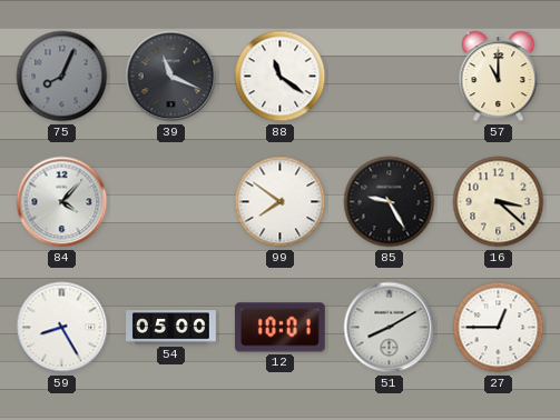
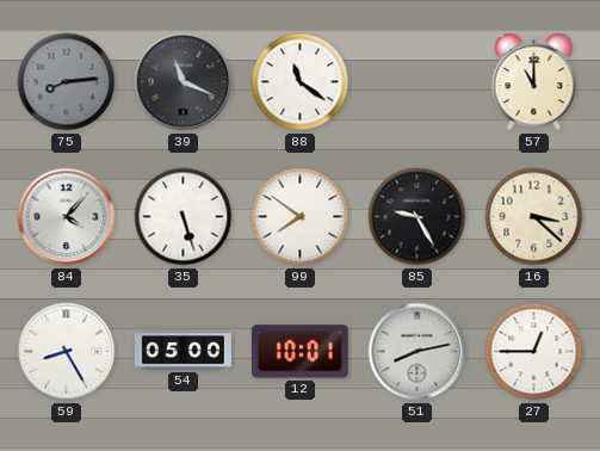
75: 8:04 -> 8:14
35: none -> 5:27
51: 8:10 -> 8:13
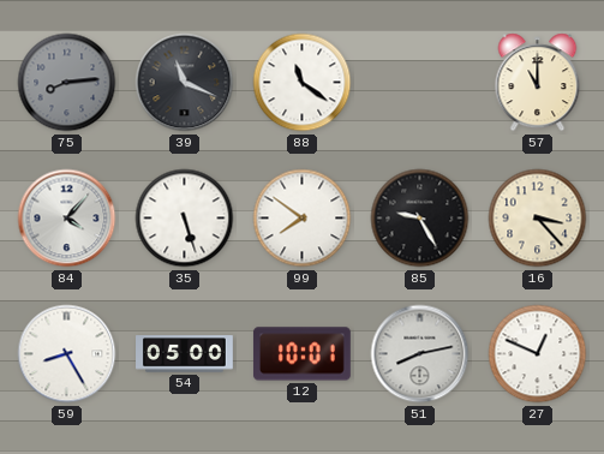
16: 3:22 -> 3:23
27: 12:45 -> 12:49
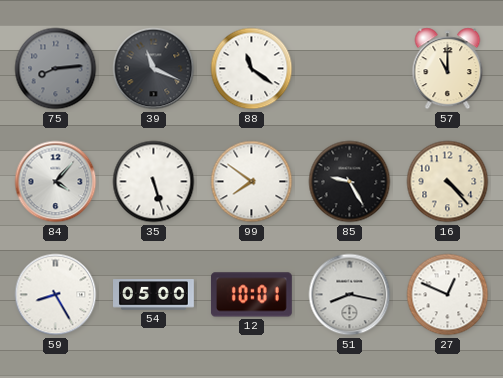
16: 3:23 -> 4:23
51: 8:13 -> 8:17
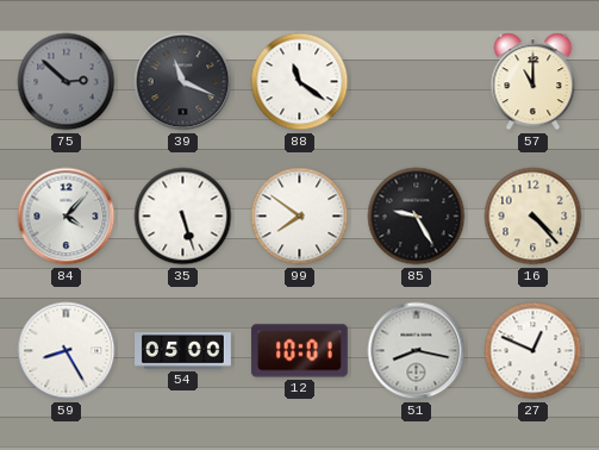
75: 8:14 -> 2:52
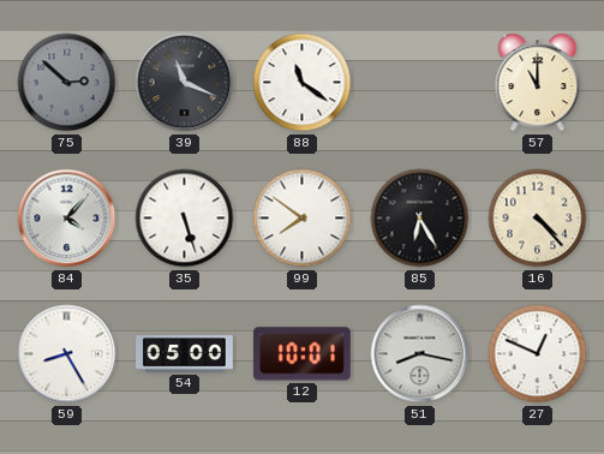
85: 9:25 -> 6:25
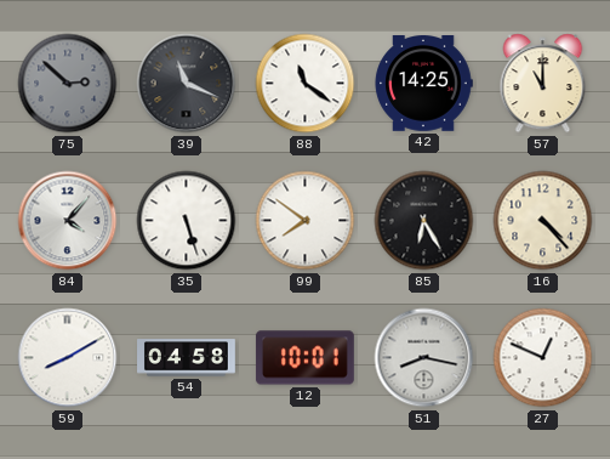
42: none -> 14:25
59: 8:25 -> 8:10
54: 05:00 -> 04:58
